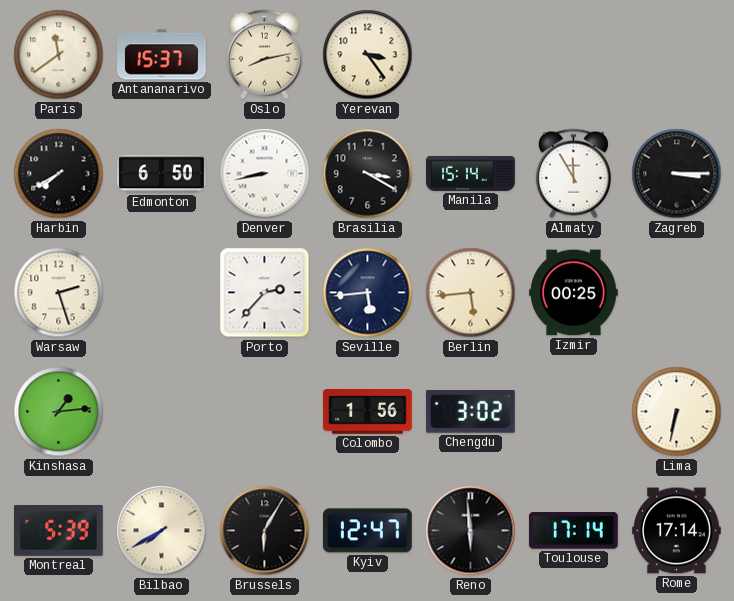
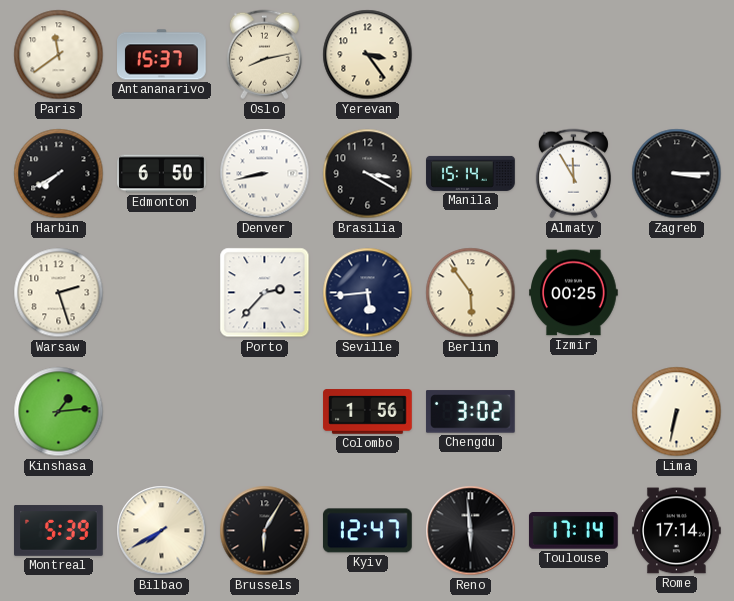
Berlin: 5:44 -> 5:54
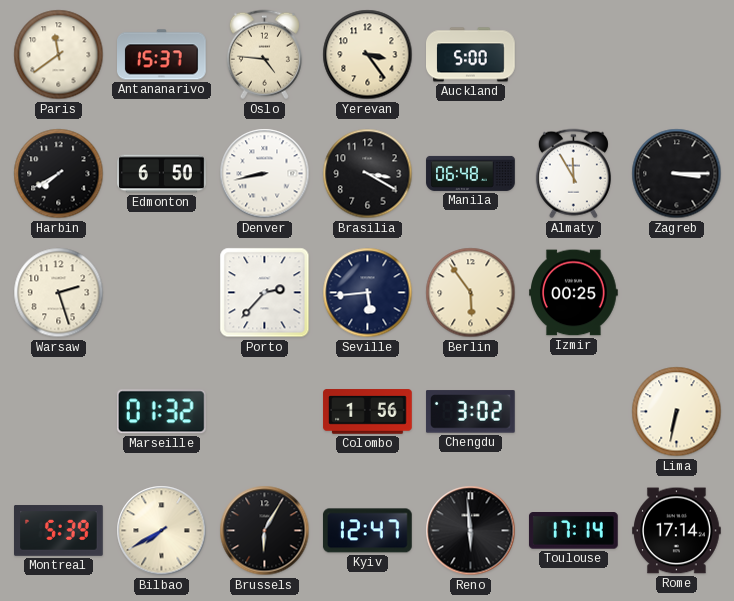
Oslo: 8:13 -> 4:46
Auckland: none -> 5:00
Manila: 15:14 -> 06:48
Kinshasa: 1:14 -> none
Marseille: none -> 01:32
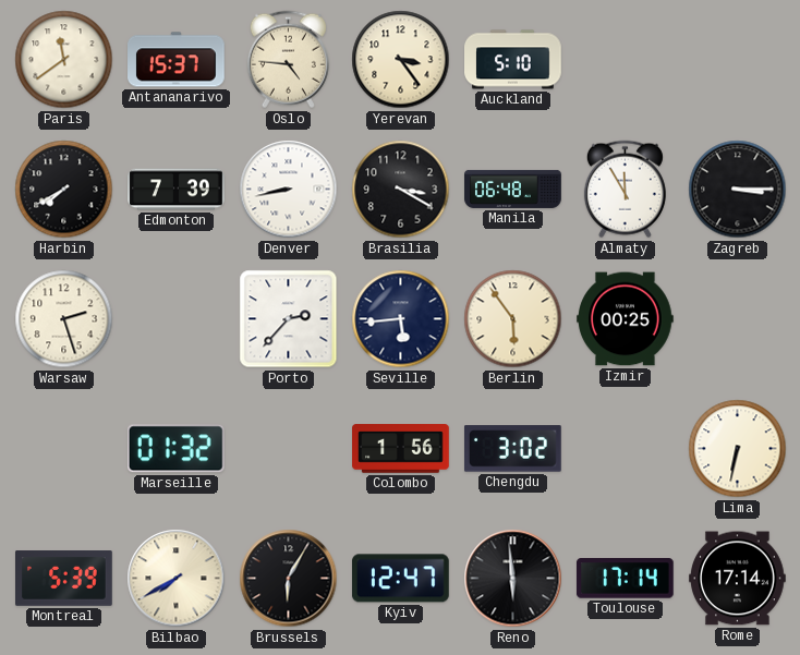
Auckland: 5:00 -> 5:10
Edmonton: 6:50 -> 7:39
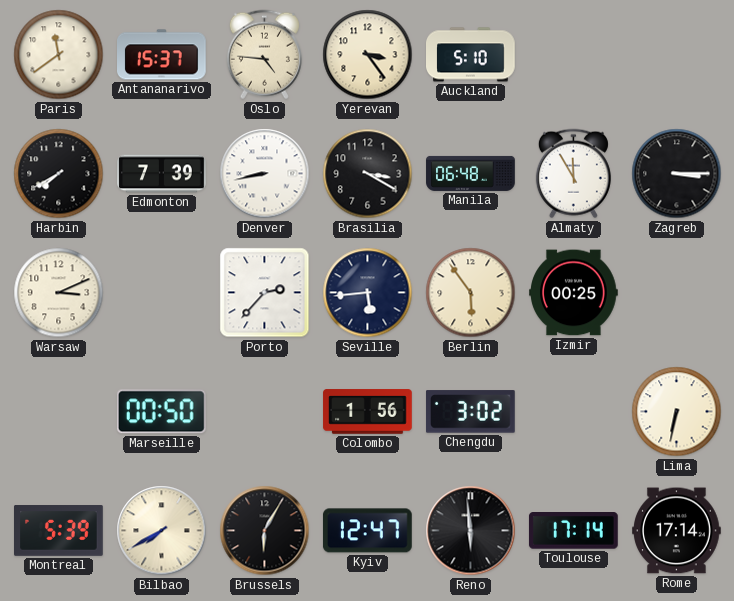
Warsaw: 2:27 -> 3:11
Marseille: 01:32 -> 00:50
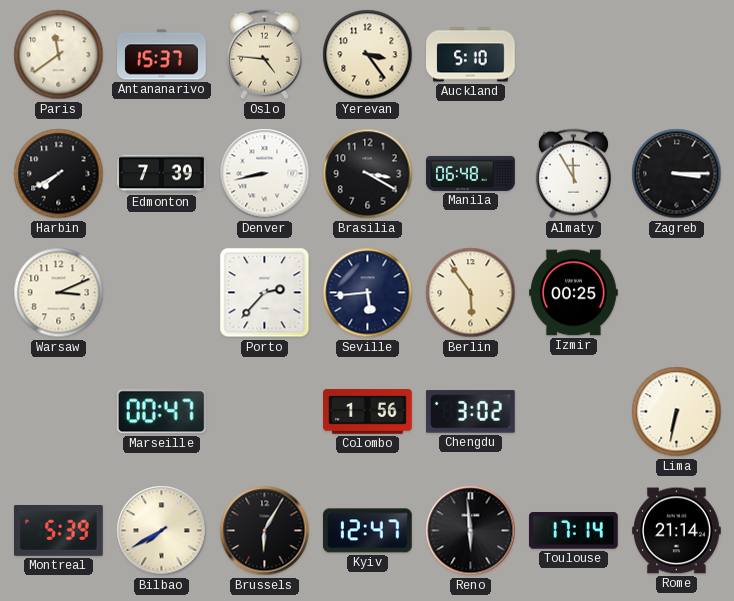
Marseille: 00:50 -> 00:47
Rome: 17:14 -> 21:14
